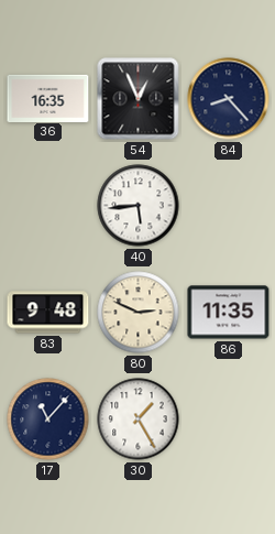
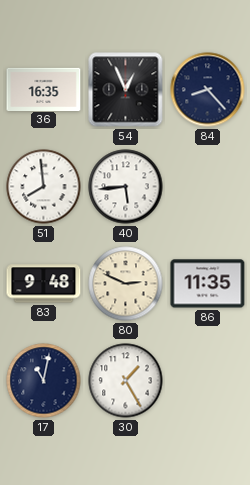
51: none -> 7:59
17: 11:07 -> 11:02
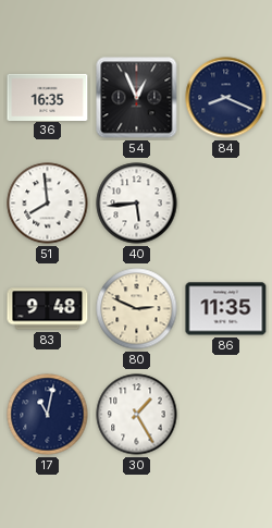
84: 8:23 -> 8:19
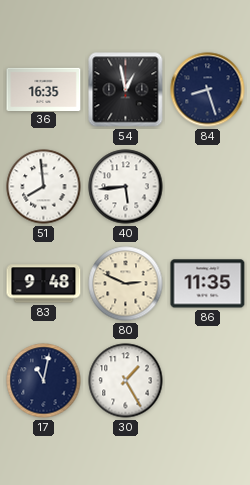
54: 12:56 -> 12:58
84: 8:19 -> 8:27
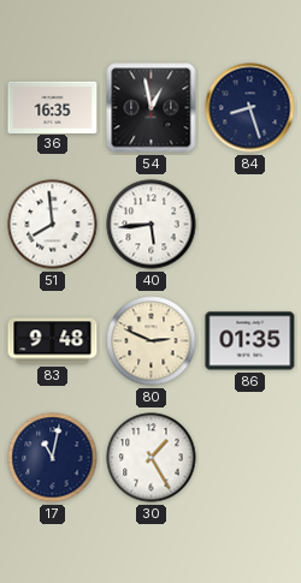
86: 11:35 -> 01:35
